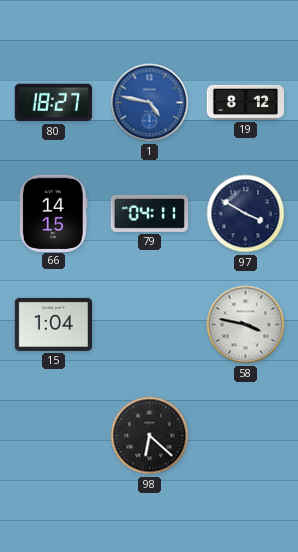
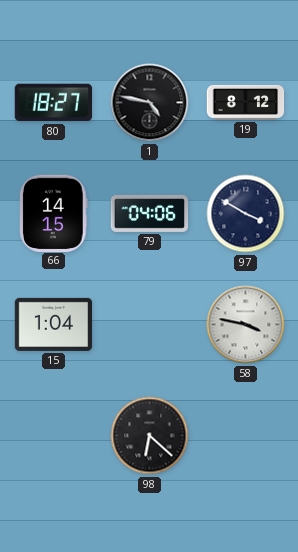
1 dial: blue -> black
79: 04:11 -> 04:06
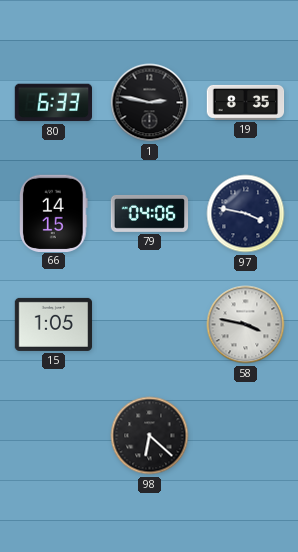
80: 18:27 -> 6:33
1: 4:47 -> 2:47
19: 8:12 -> 8:35
97: 3:50 -> 3:47
15: 1:04 -> 1:05
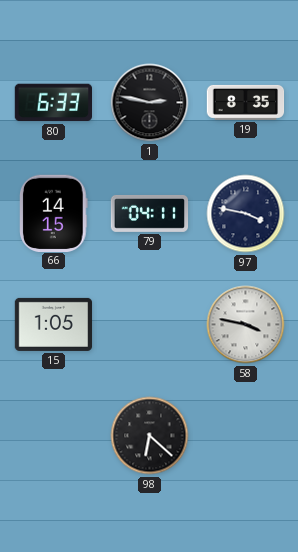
79: 04:06 -> 04:11
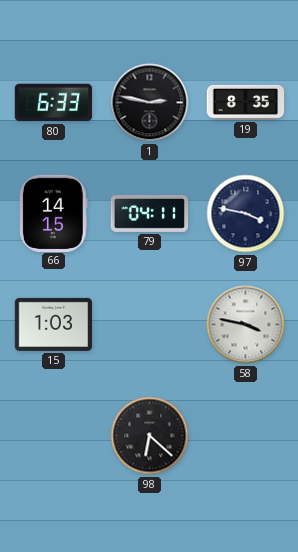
15: 1:05 -> 1:03
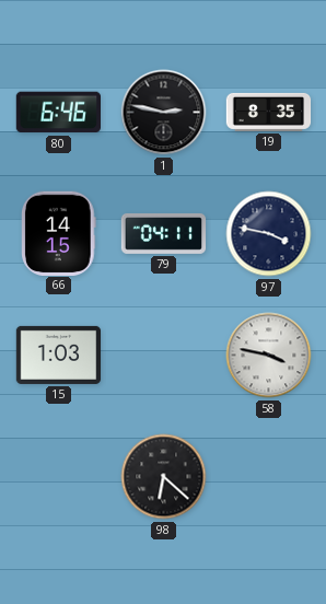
80: 6:33 -> 6:46
